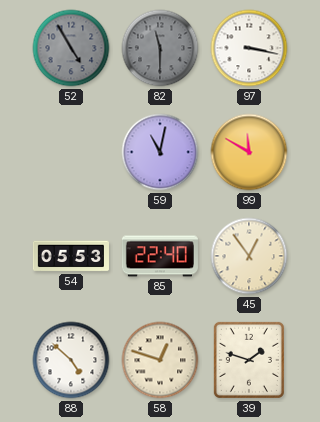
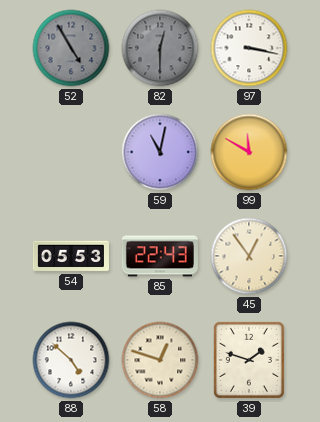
82: 11:30 -> 12:30
85: 22:40 -> 22:43
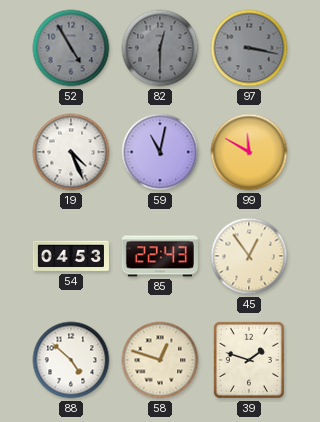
97 dial: white -> grey
19: none -> 4:26
54: 05:53 -> 04:53
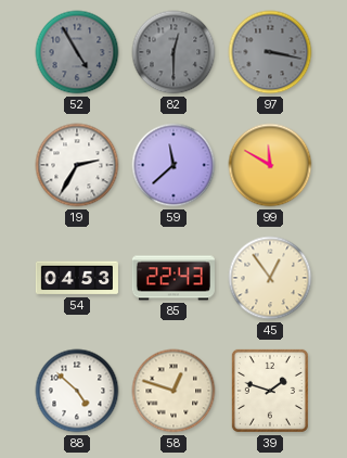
19: 4:26 -> 2:35
59: 11:02 -> 11:38
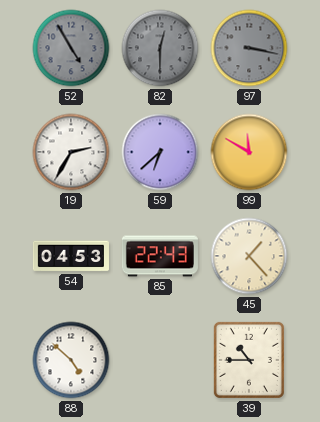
59: 11:38 -> 6:38
45: 12:54 -> 1:23
58: 12:48 -> none
39: 1:48 -> 10:45
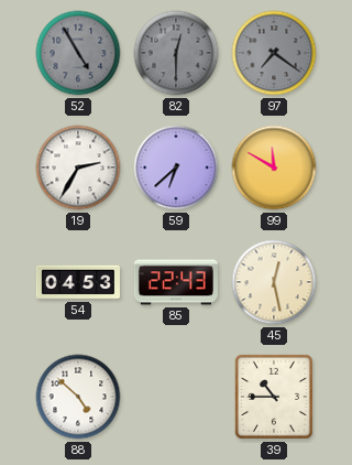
97: 3:17 -> 7:21
45: 1:23 -> 12:28
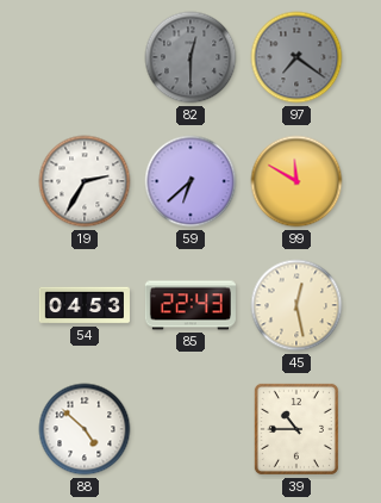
52: 4:55 -> none
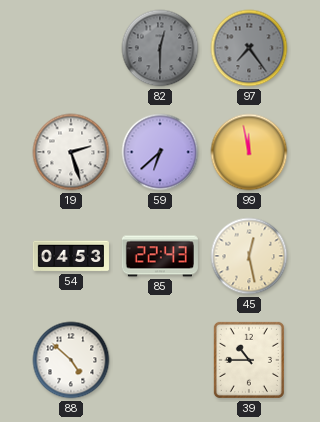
97: 7:21 -> 7:24
19: 2:35 -> 2:27
99: 11:50 -> 11:58
